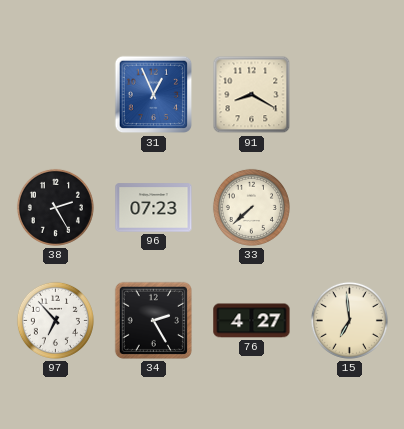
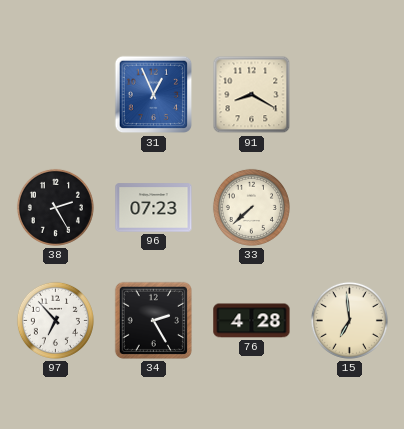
76: 4:27 -> 4:28
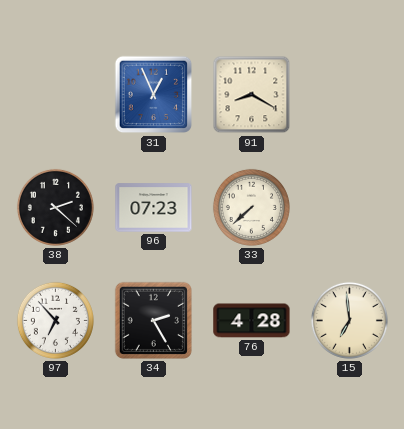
38: 2:25 -> 2:22
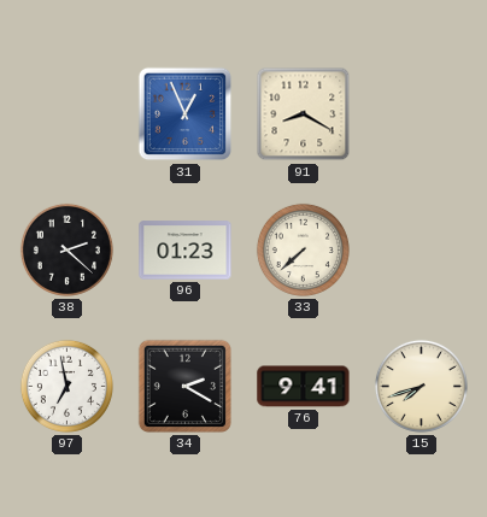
96: 07:23 -> 01:23
97: 6:53 -> 6:58
34: 2:25 -> 2:20
76: 4:28 -> 9:41
15: 6:59 -> 7:42
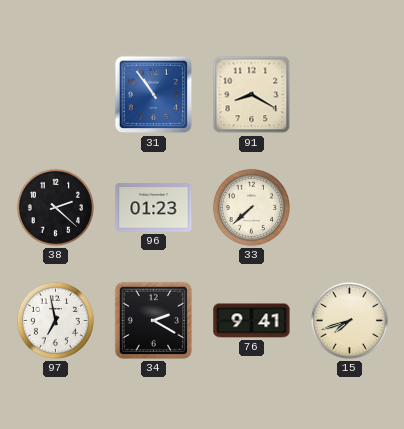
31: 12:56 -> 10:54
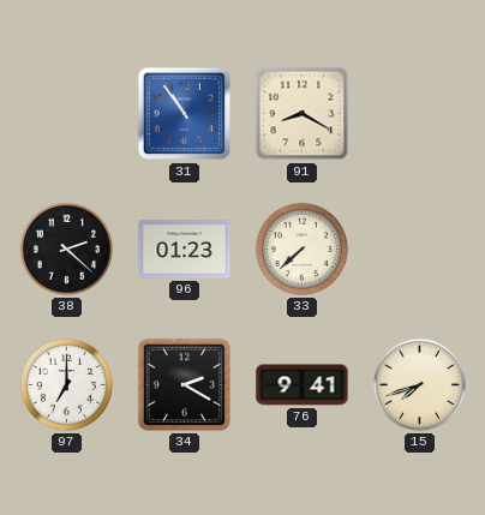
97: 6:58 -> 7:00
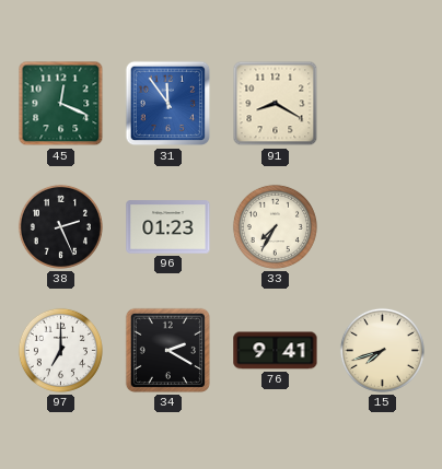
45: none -> 12:19
31: 10:54 -> 11:54
38: 2:22 -> 2:26
33: 7:38 -> 7:35
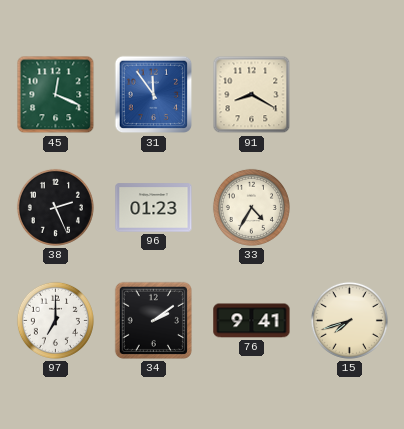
33: 7:35 -> 4:35
34: 2:20 -> 2:09
